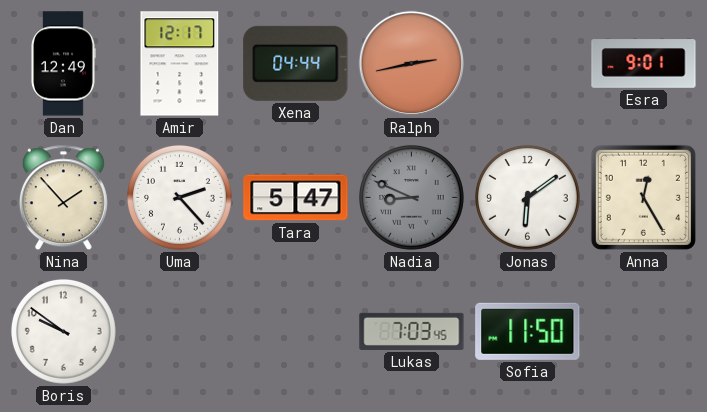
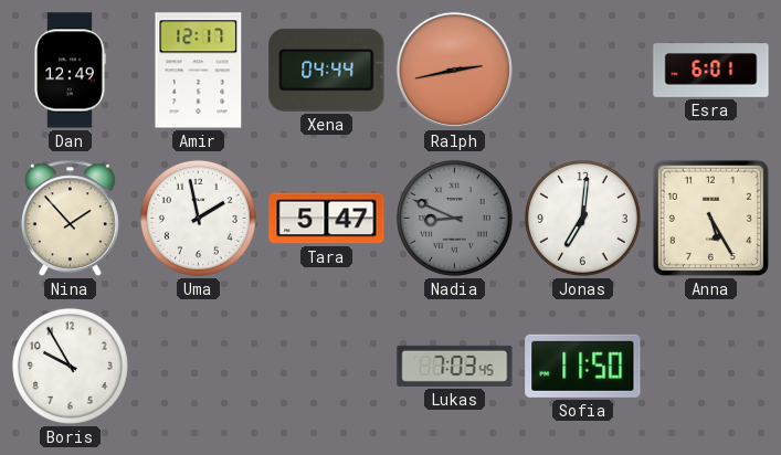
Esra: 9:01 -> 6:01
Uma: 2:23 -> 1:58
Jonas: 6:09 -> 7:01
Anna: 12:25 -> 5:25
Boris: 9:51 -> 9:55
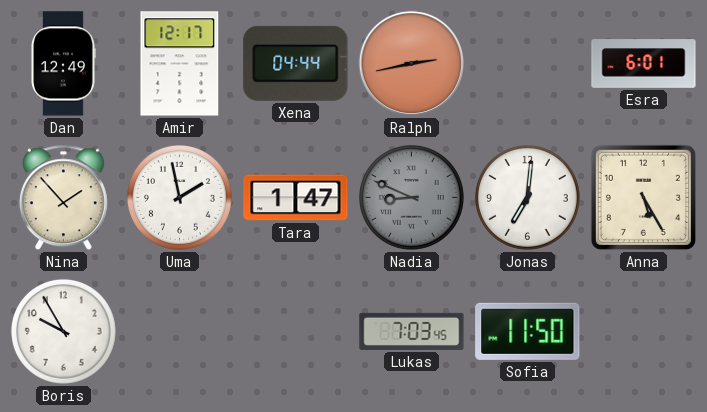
Tara: 5:47 -> 1:47
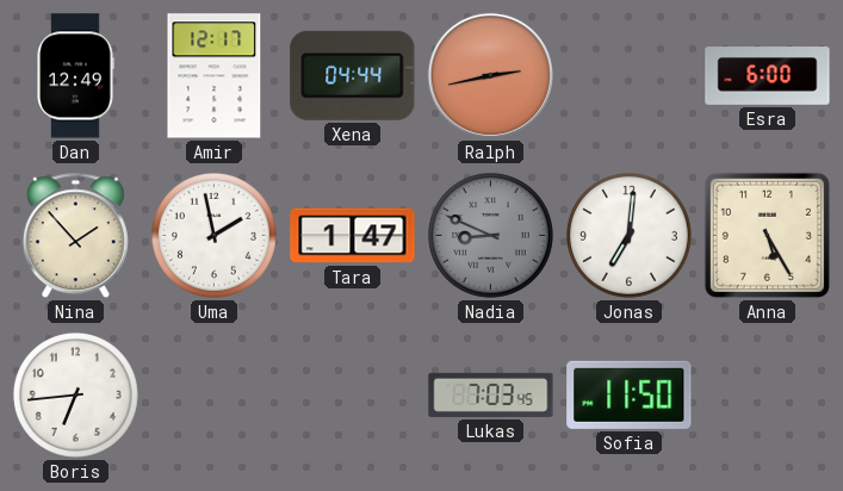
Esra: 6:01 -> 6:00
Boris: 9:55 -> 6:44
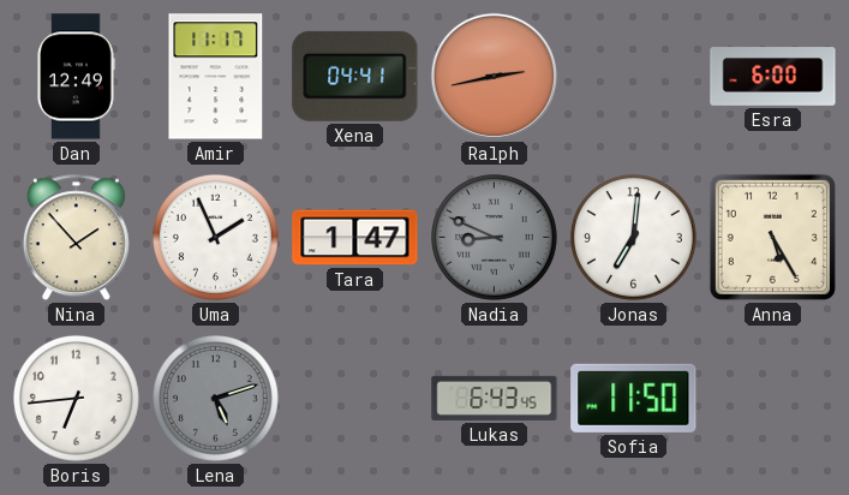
Amir: 12:17 -> 11:17
Xena: 04:44 -> 04:41
Uma: 1:58 -> 1:56
Lena: none -> 5:12
Lukas: 7:03 -> 6:43
